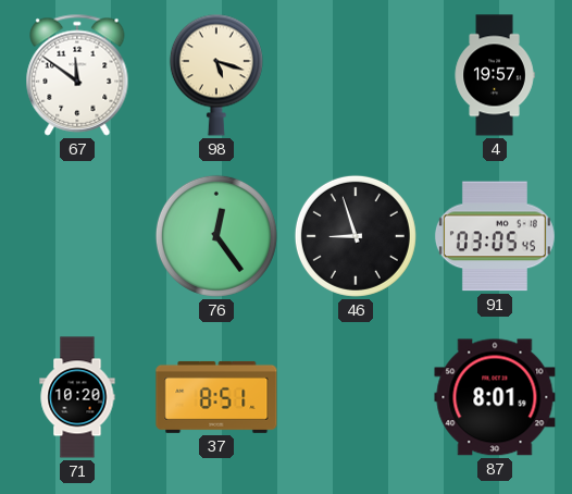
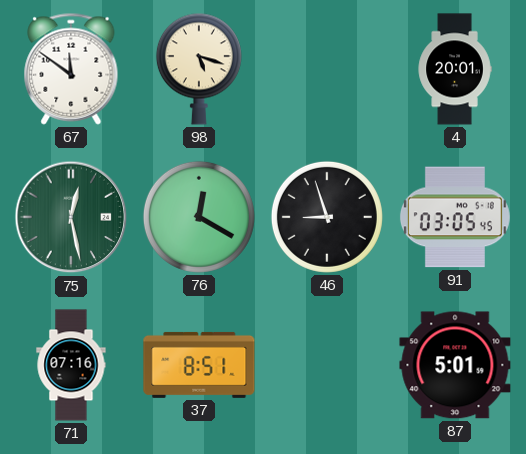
4: 19:57 -> 20:01
75: none -> 12:28
76: 12:24 -> 12:20
71: 10:20 -> 07:16
87: 8:01 -> 5:01
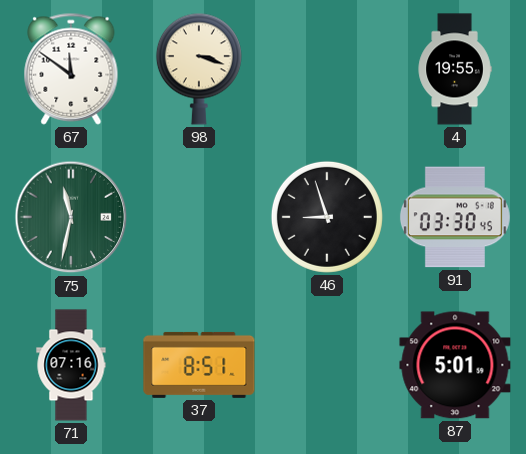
98: 5:18 -> 3:18
4: 20:01 -> 19:55
75: 12:28 -> 11:32
76: 12:20 -> none
91: 03:05 -> 03:30
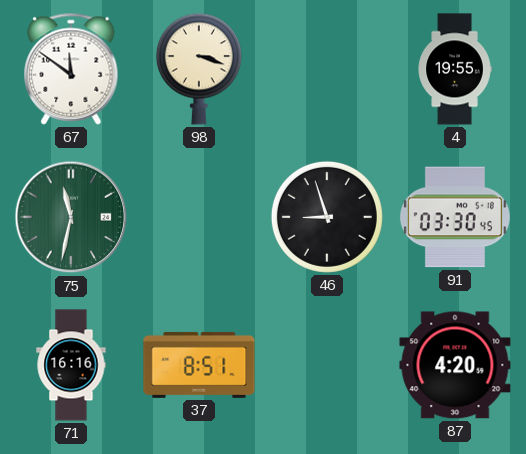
71: 07:16 -> 16:16
87: 5:01 -> 4:20
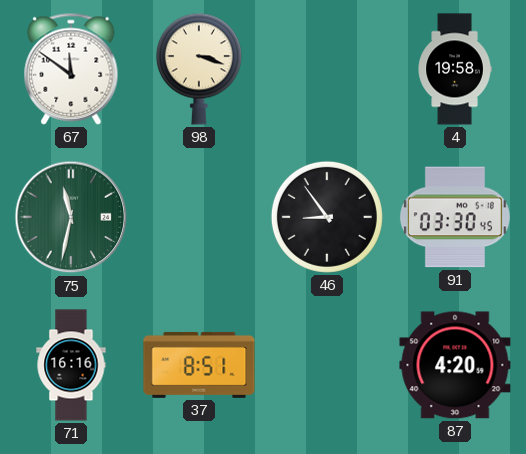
4: 19:55 -> 19:58
46: 8:57 -> 8:54
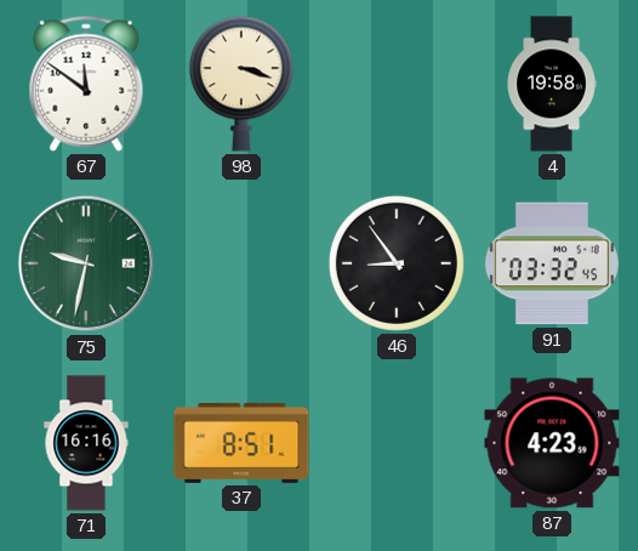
75: 11:32 -> 9:32
91: 03:30 -> 03:32
87: 4:20 -> 4:23
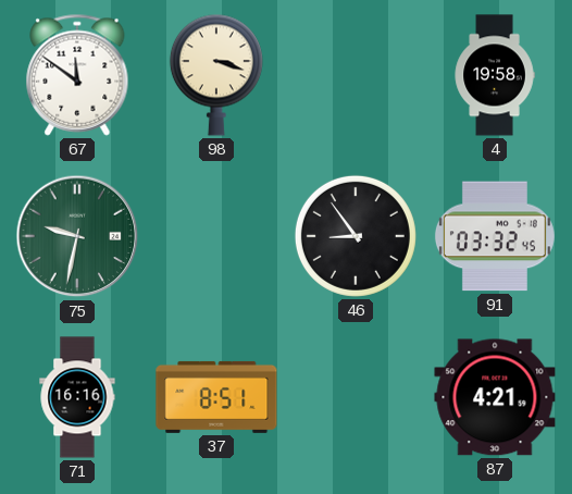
87: 4:23 -> 4:21
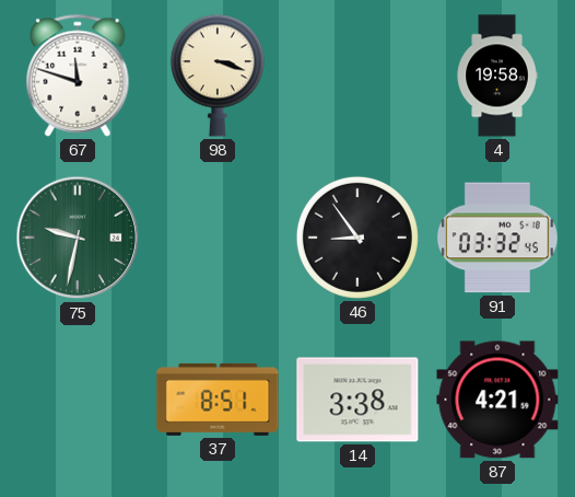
67: 11:51 -> 11:48
71: 16:16 -> none
14: none -> 3:38
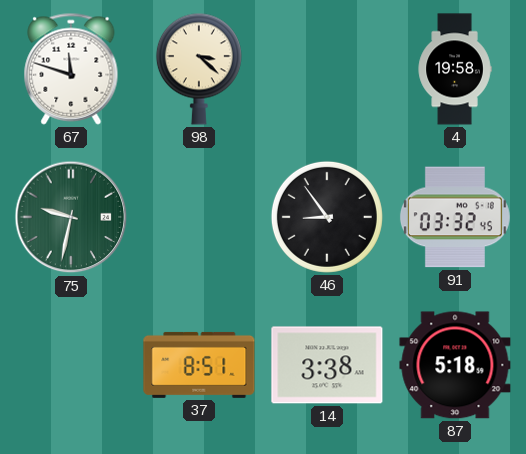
98: 3:18 -> 3:22
87: 4:21 -> 5:18
